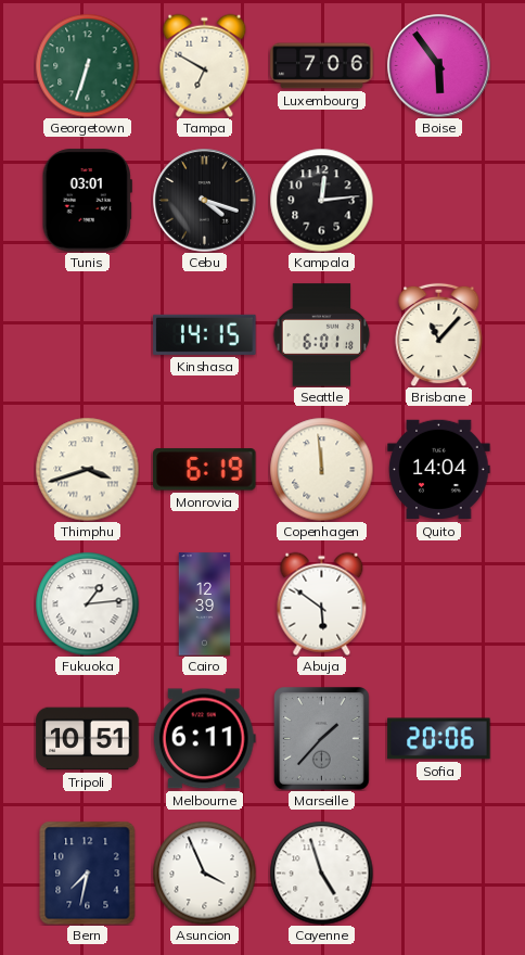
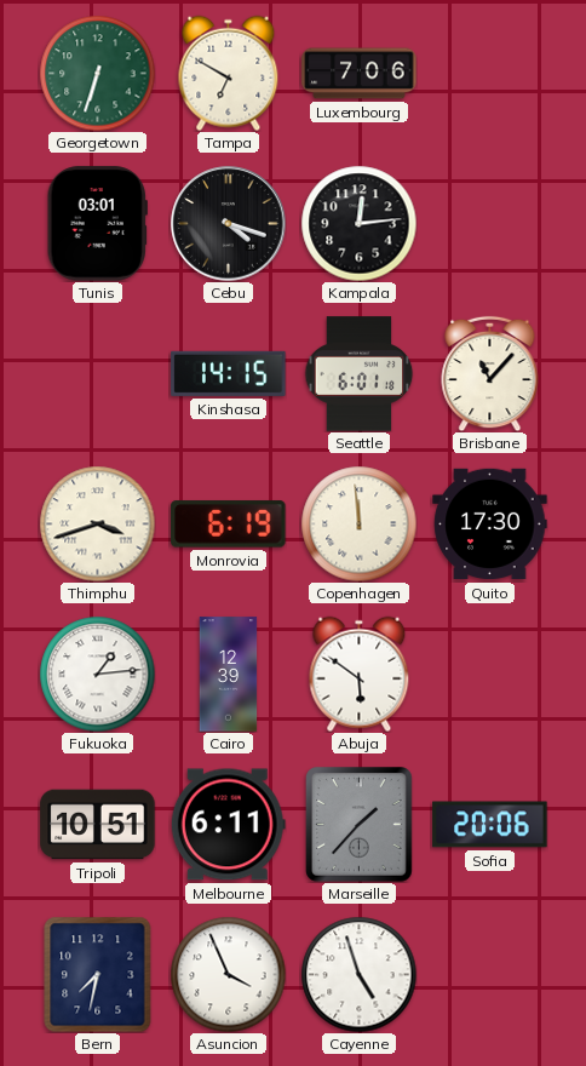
Boise: 5:54 -> none
Quito: 14:04 -> 17:30
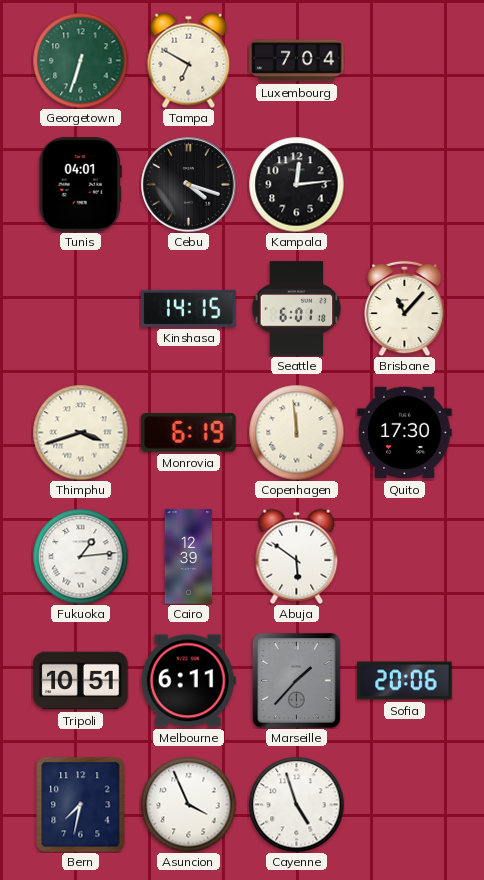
Luxembourg: 7:06 -> 7:04
Tunis: 03:01 -> 04:01
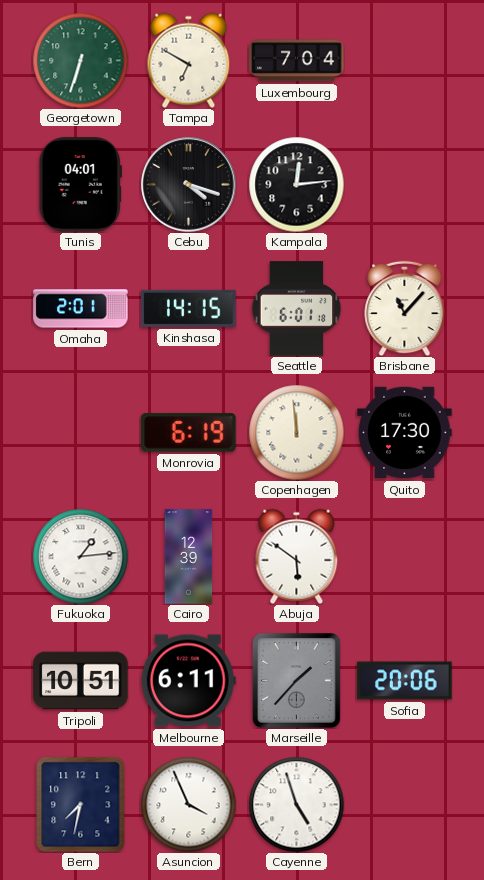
Omaha: none -> 2:01
Thimphu: 3:42 -> none
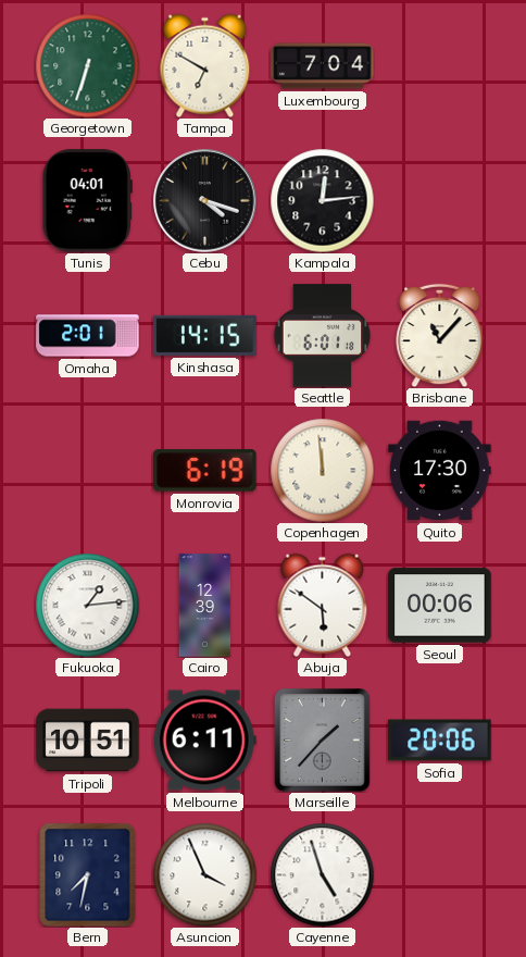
Seoul: none -> 00:06
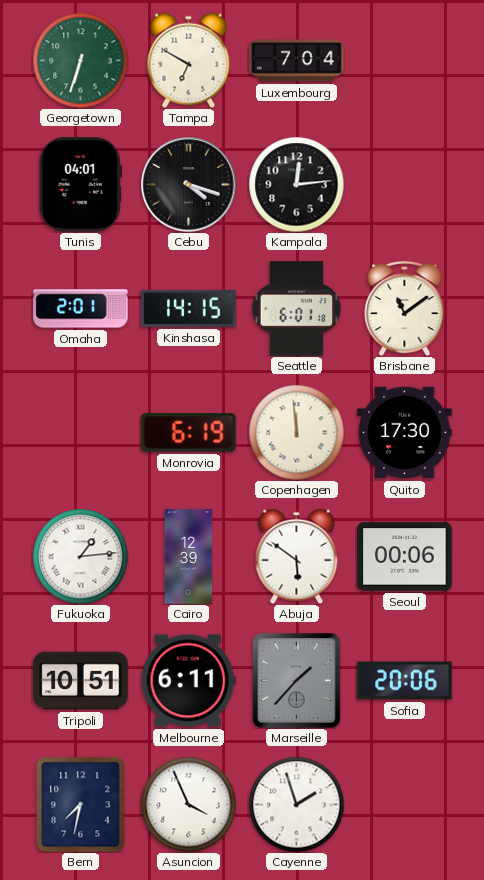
Brisbane: 11:07 -> 11:09
Cayenne: 4:57 -> 1:57
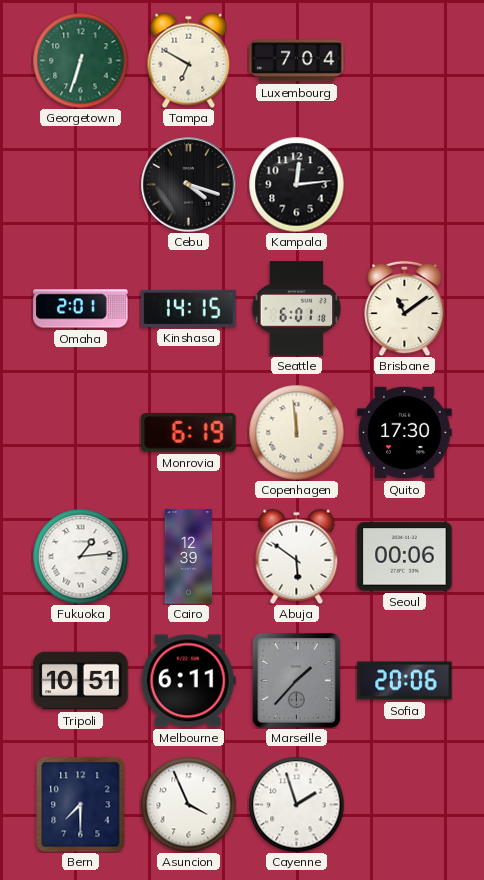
Tunis: 04:01 -> none
Bern: 7:32 -> 7:30
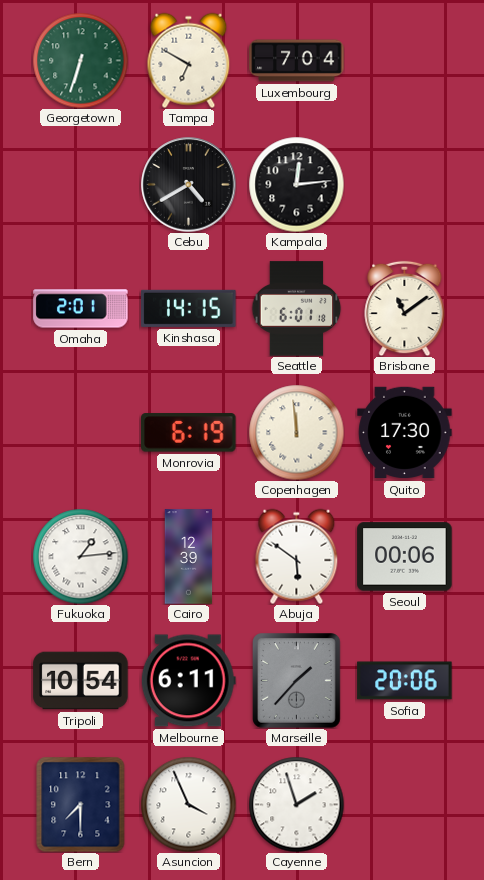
Cebu: 4:18 -> 4:40
Tripoli: 10:51 -> 10:54
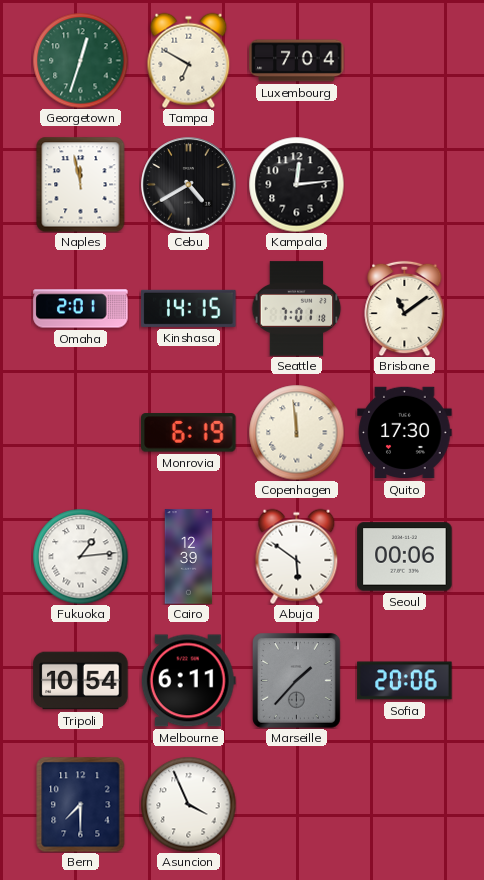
Georgetown: 6:33 -> 12:33
Naples: none -> 11:58
Seattle: 6:01 -> 7:01
Cayenne: 1:57 -> none
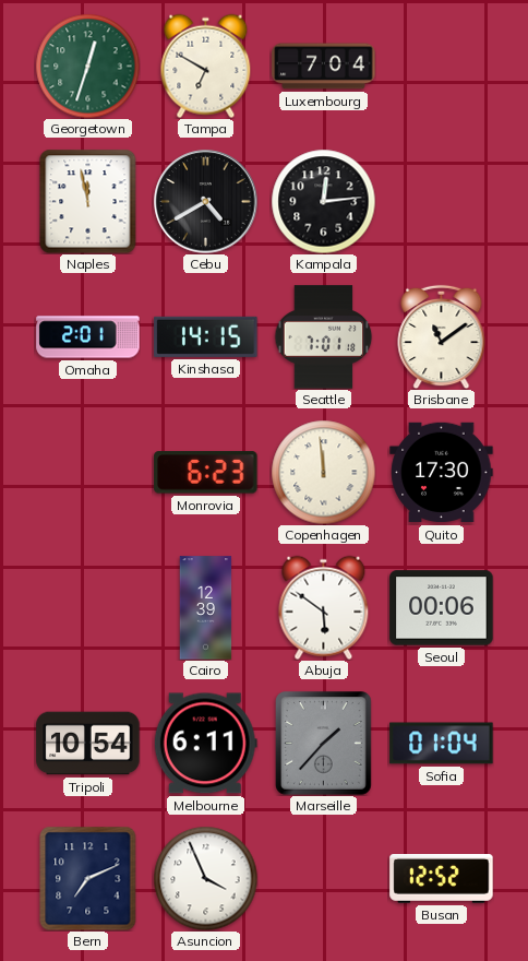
Monrovia: 6:19 -> 6:23
Fukuoka: 1:14 -> none
Sofia: 20:06 -> 01:04
Bern: 7:30 -> 7:11
Busan: none -> 12:52
